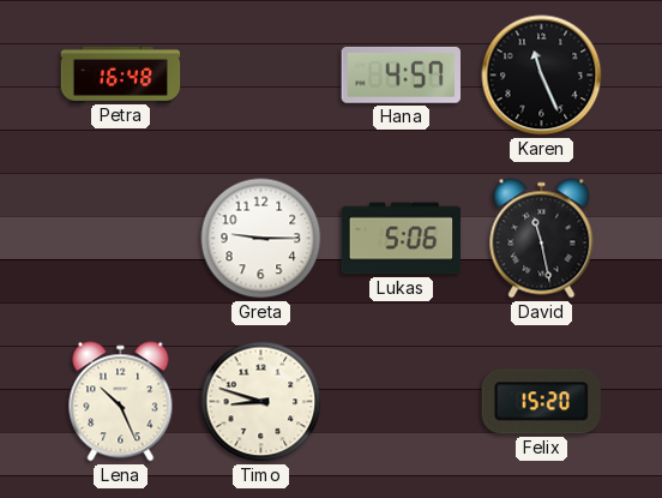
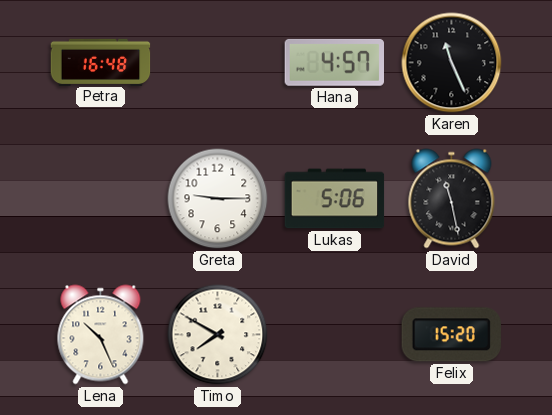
Timo: 8:48 -> 7:50
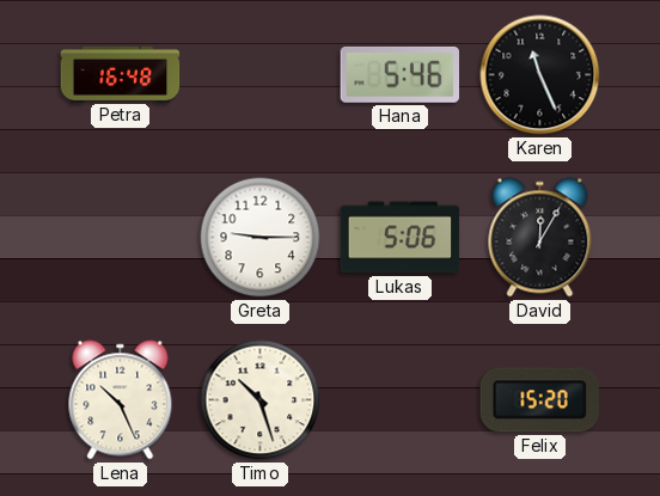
Hana: 4:57 -> 5:46
David: 11:28 -> 12:05
Timo: 7:50 -> 10:27
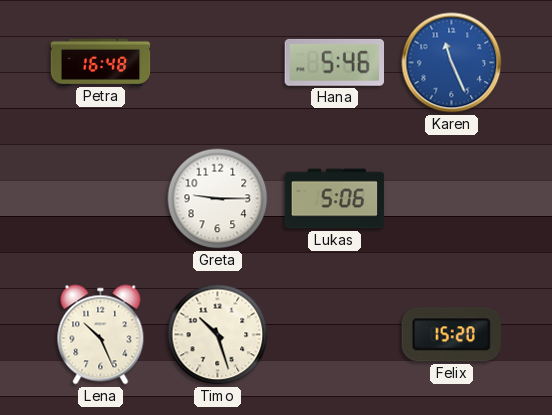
Karen dial: black -> blue
David: 12:05 -> none
